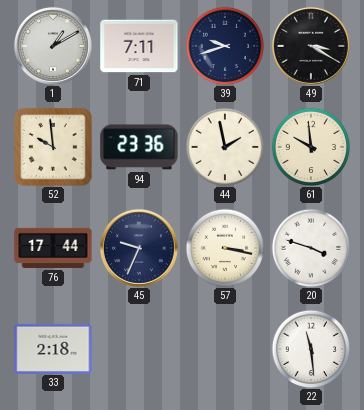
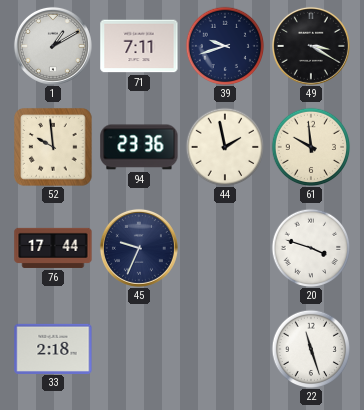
57: 3:17 -> none
22: 11:29 -> 11:27
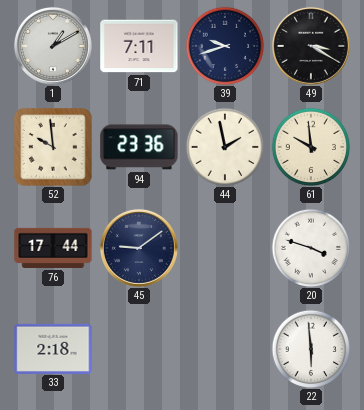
45: 9:34 -> 9:09
22: 11:27 -> 5:59
